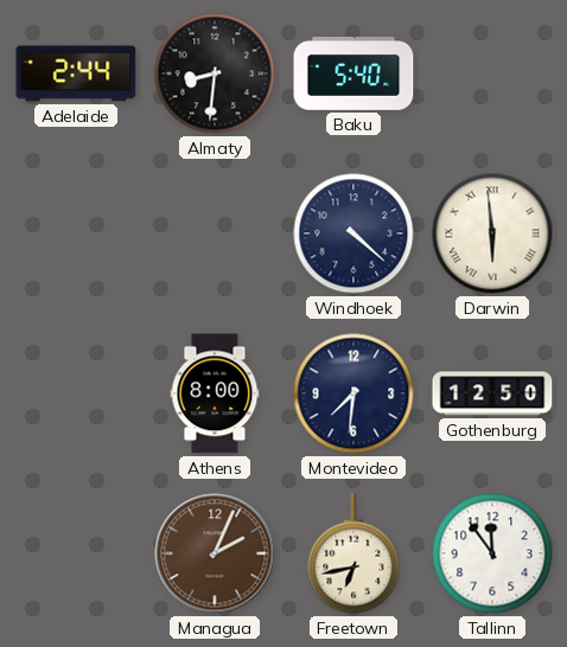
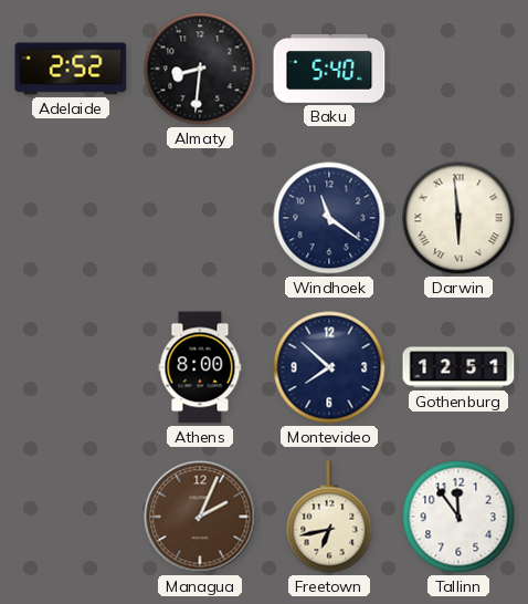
Adelaide: 2:44 -> 2:52
Windhoek: 4:22 -> 11:21
Montevideo: 7:31 -> 7:52
Gothenburg: 12:50 -> 12:51
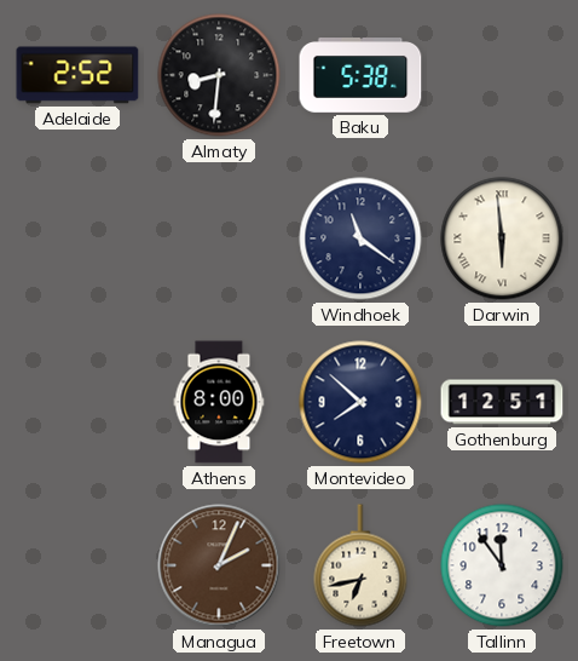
Baku: 5:40 -> 5:38
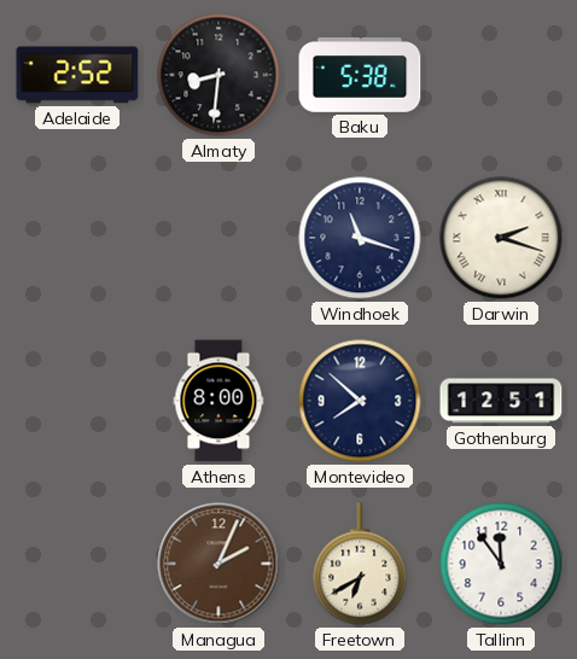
Windhoek: 11:21 -> 11:18
Darwin: 5:59 -> 2:18
Freetown: 6:43 -> 6:40
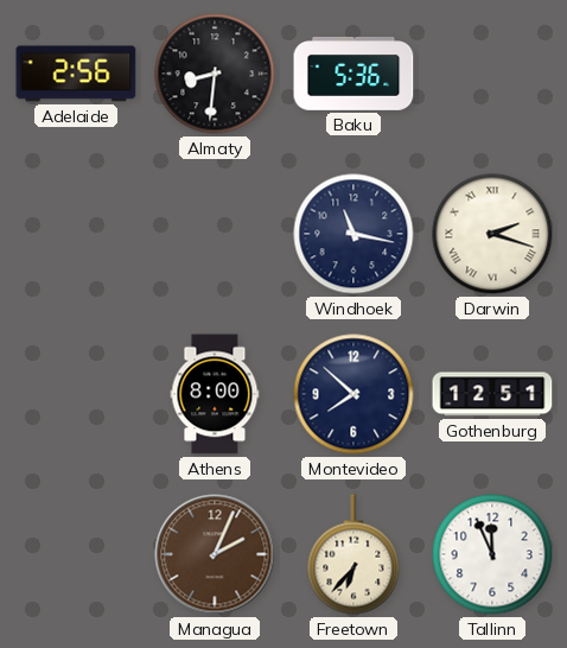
Adelaide: 2:52 -> 2:56
Baku: 5:38 -> 5:36
Windhoek: 11:18 -> 11:17
Freetown: 6:40 -> 6:37
Tallinn: 11:54 -> 11:56
